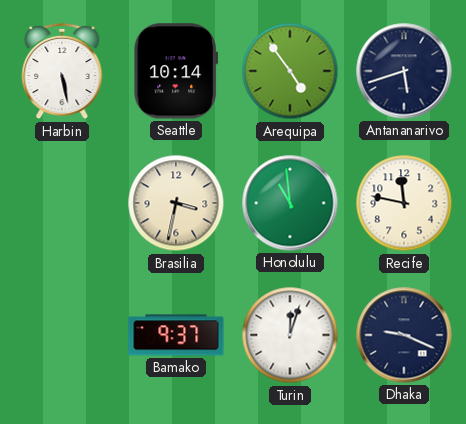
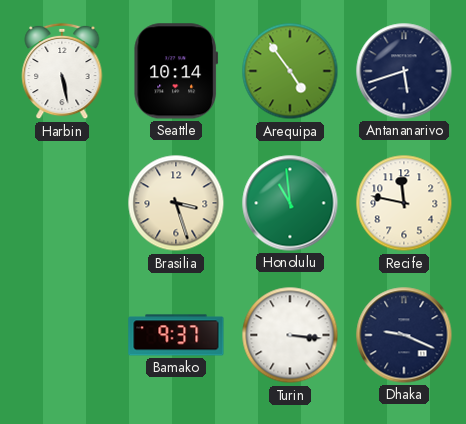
Brasilia: 3:32 -> 3:27
Turin: 12:03 -> 3:16
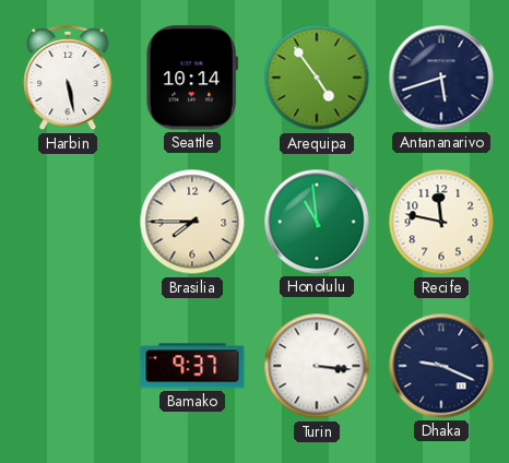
Brasilia: 3:27 -> 7:45
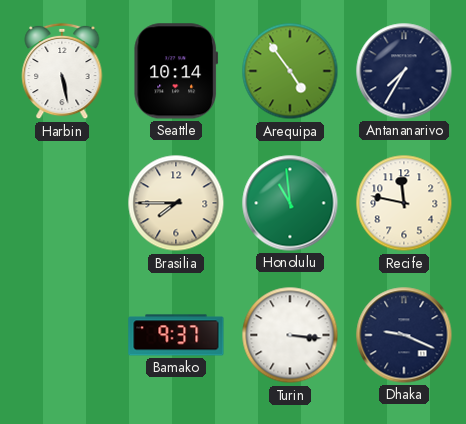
Antananarivo: 5:42 -> 7:35
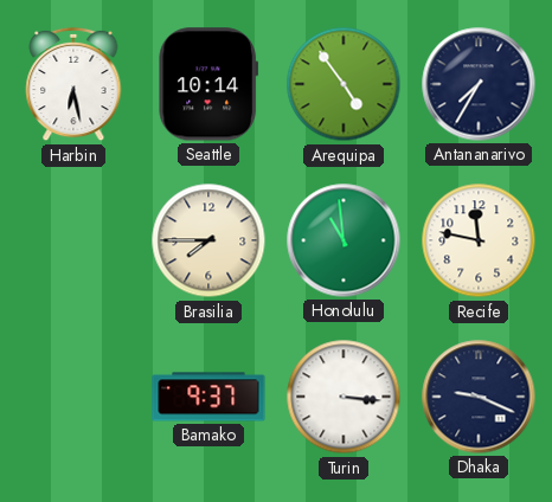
Harbin: 5:28 -> 6:28
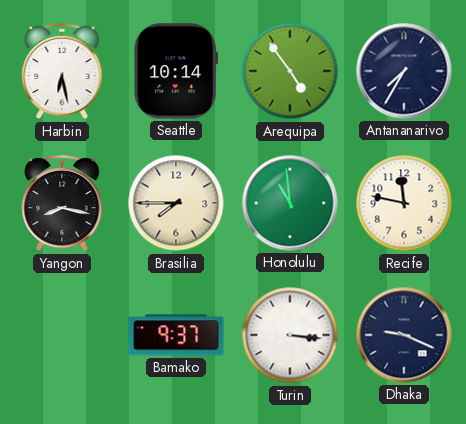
Yangon: none -> 8:17
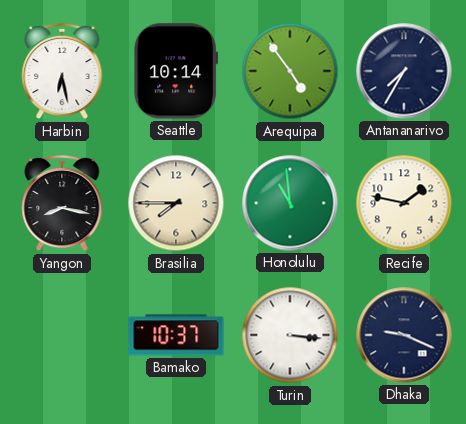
Recife: 11:47 -> 1:47
Bamako: 9:37 -> 10:37
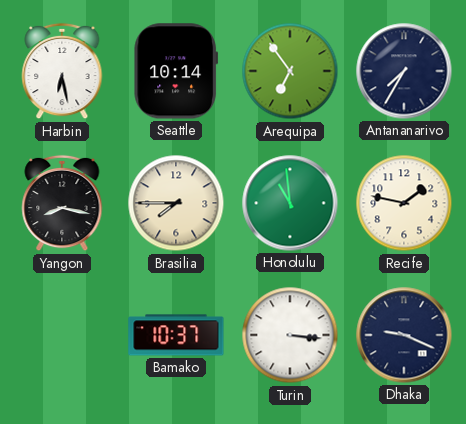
Arequipa: 4:54 -> 6:54
